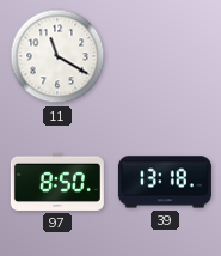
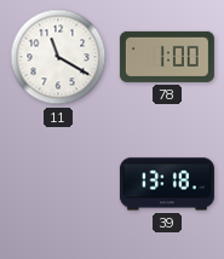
78: none -> 1:00
97: 8:50 -> none
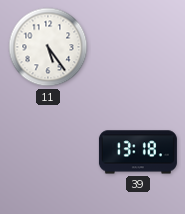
11: 11:20 -> 5:24
78: 1:00 -> none
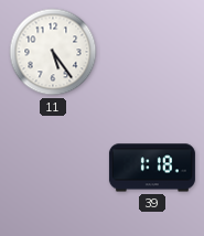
39: 13:18 -> 1:18
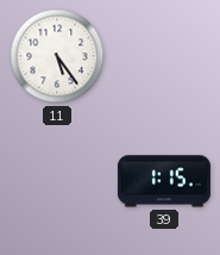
39: 1:18 -> 1:15
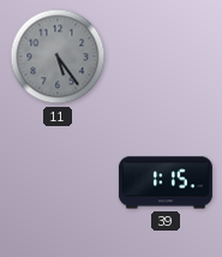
11 dial: white -> grey
